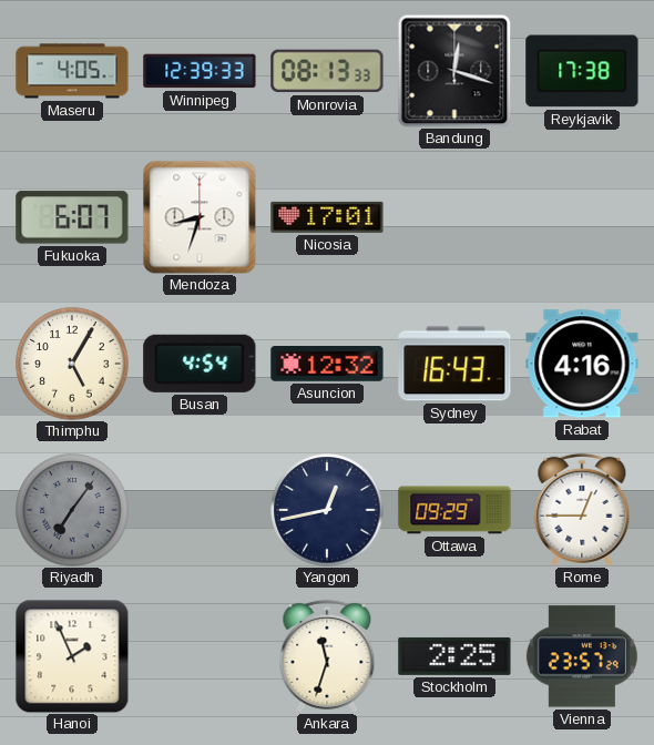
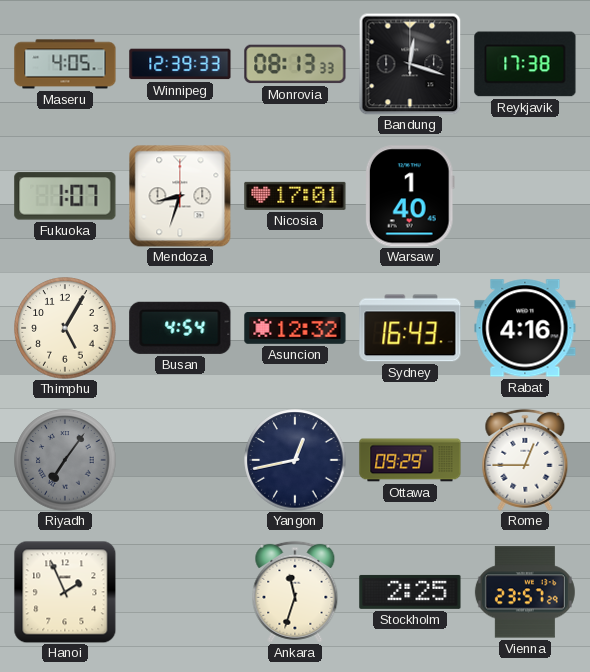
Fukuoka: 6:07 -> 1:07
Warsaw: none -> 1:40
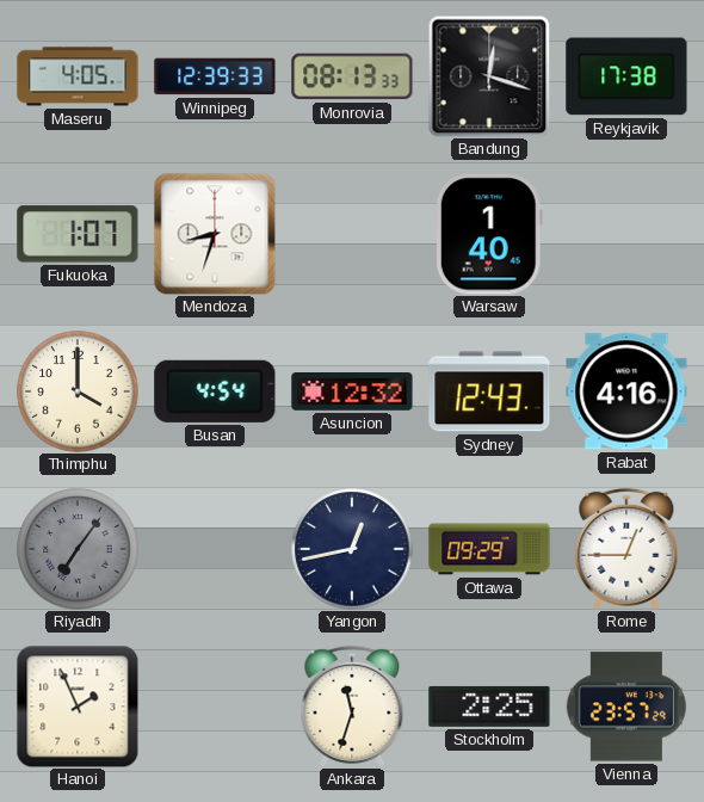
Nicosia: 17:01 -> none
Thimphu: 5:05 -> 4:00
Sydney: 16:43 -> 12:43
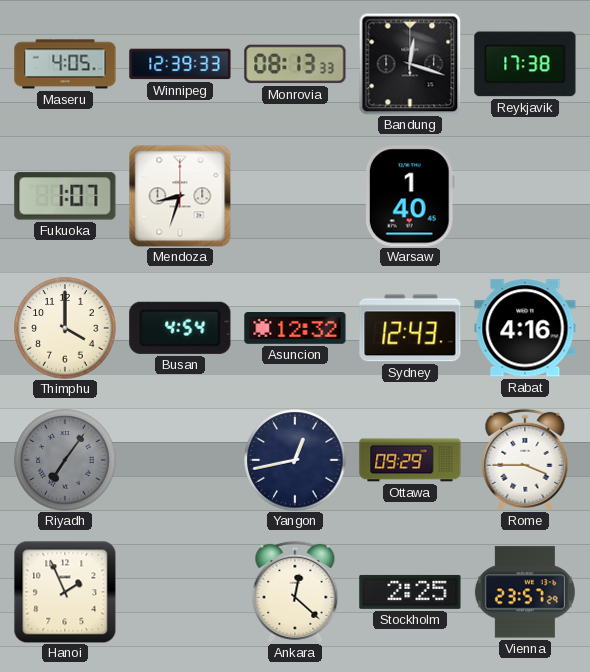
Rome: 12:45 -> 3:45
Ankara: 11:33 -> 12:22
